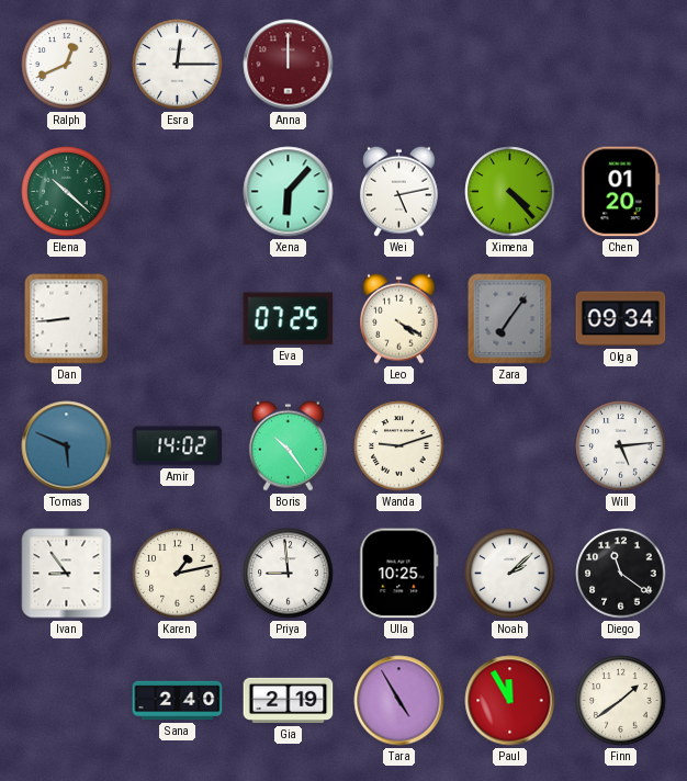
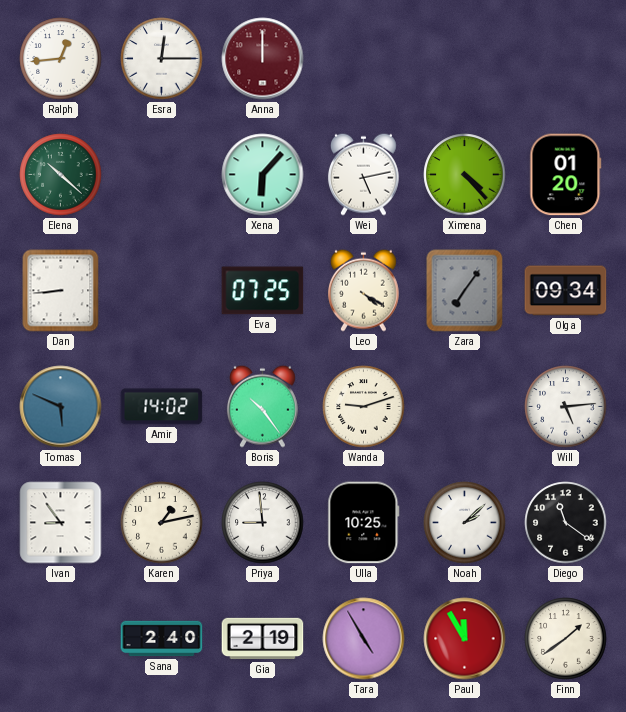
Ralph: 12:41 -> 12:44
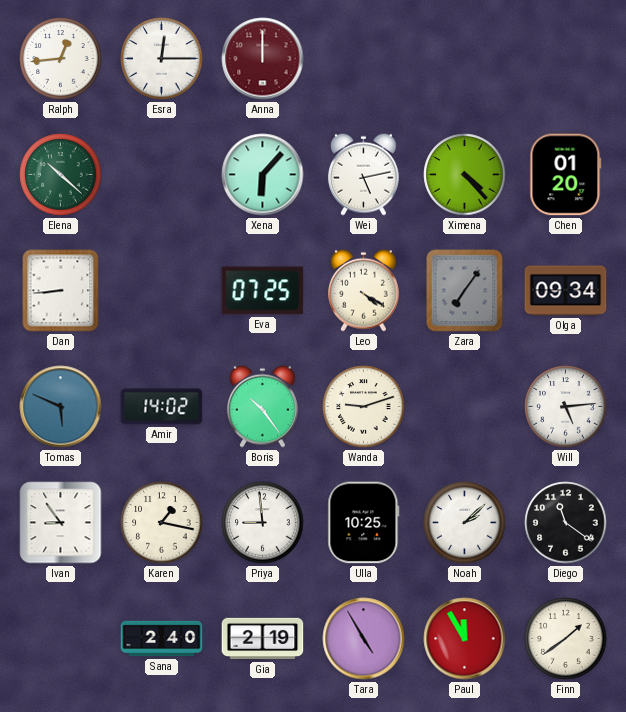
Karen: 1:13 -> 1:17
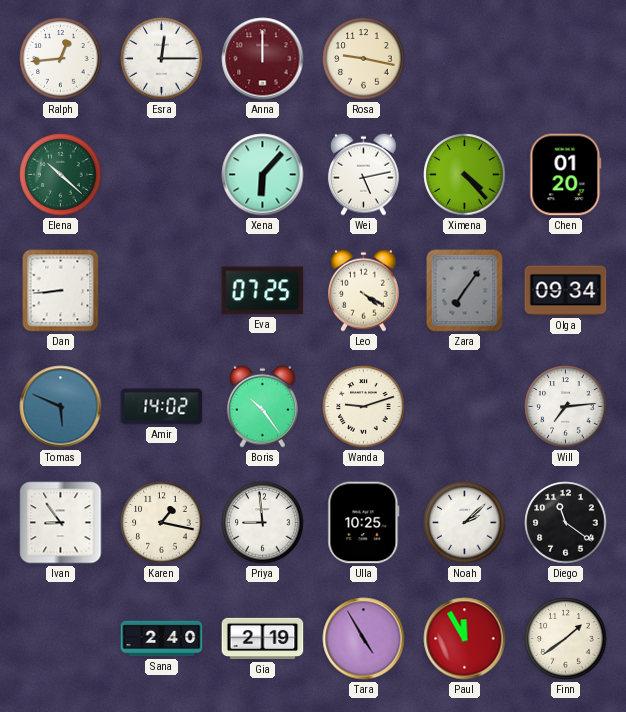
Rosa: none -> 9:17
Will: 5:14 -> 7:14
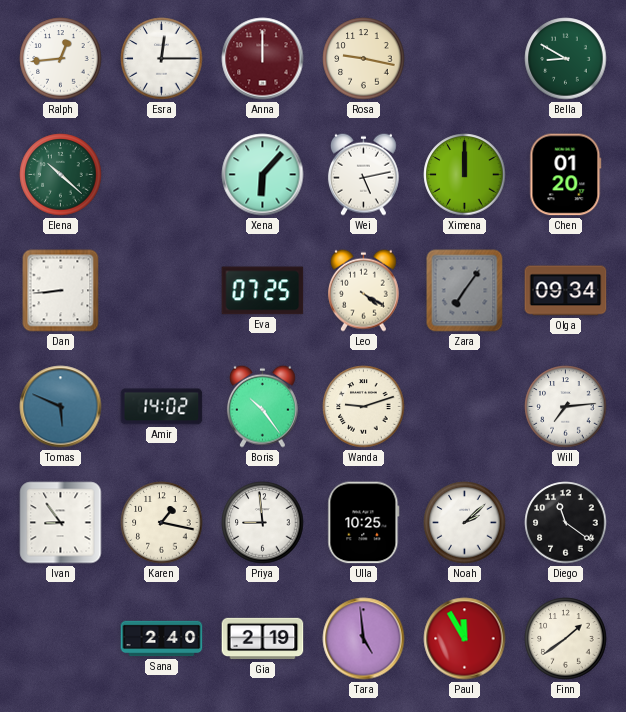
Bella: none -> 8:50
Ximena: 4:23 -> 12:00
Tara: 4:55 -> 4:59
